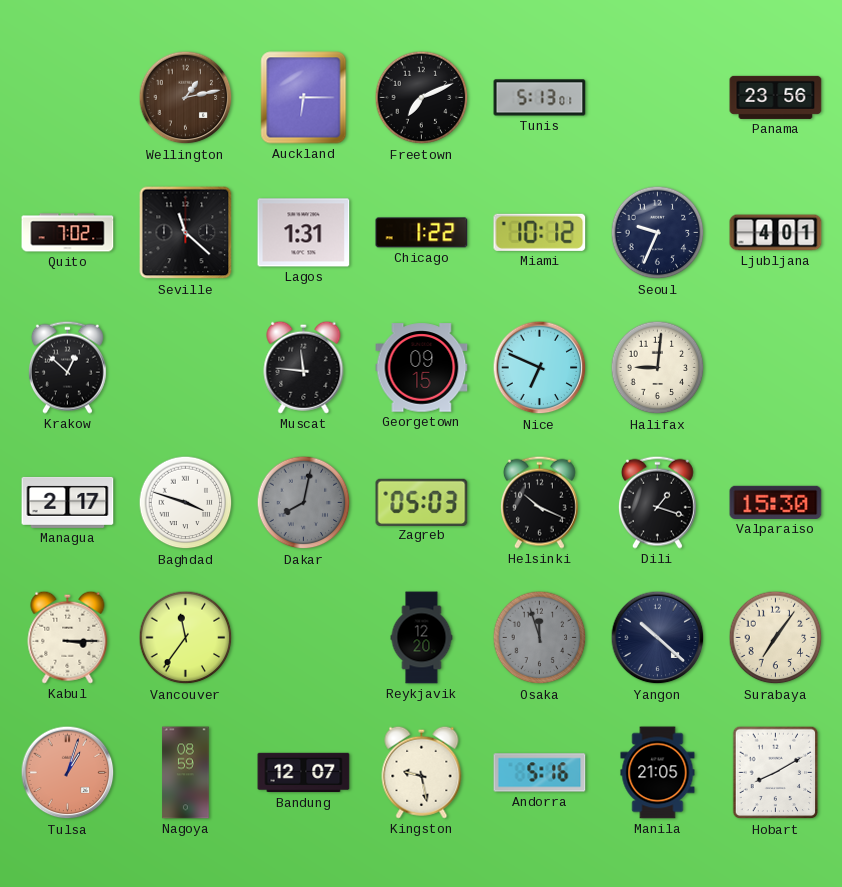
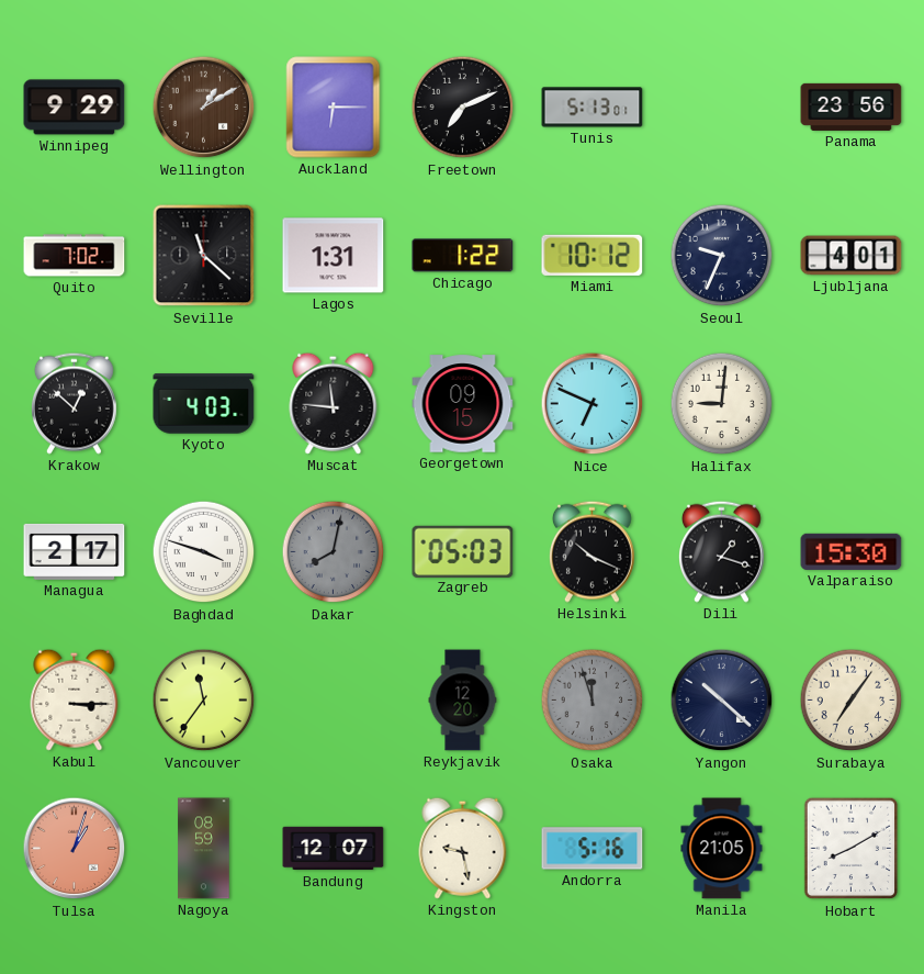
Winnipeg: none -> 9:29
Wellington: 1:13 -> 1:10
Kyoto: none -> 4:03
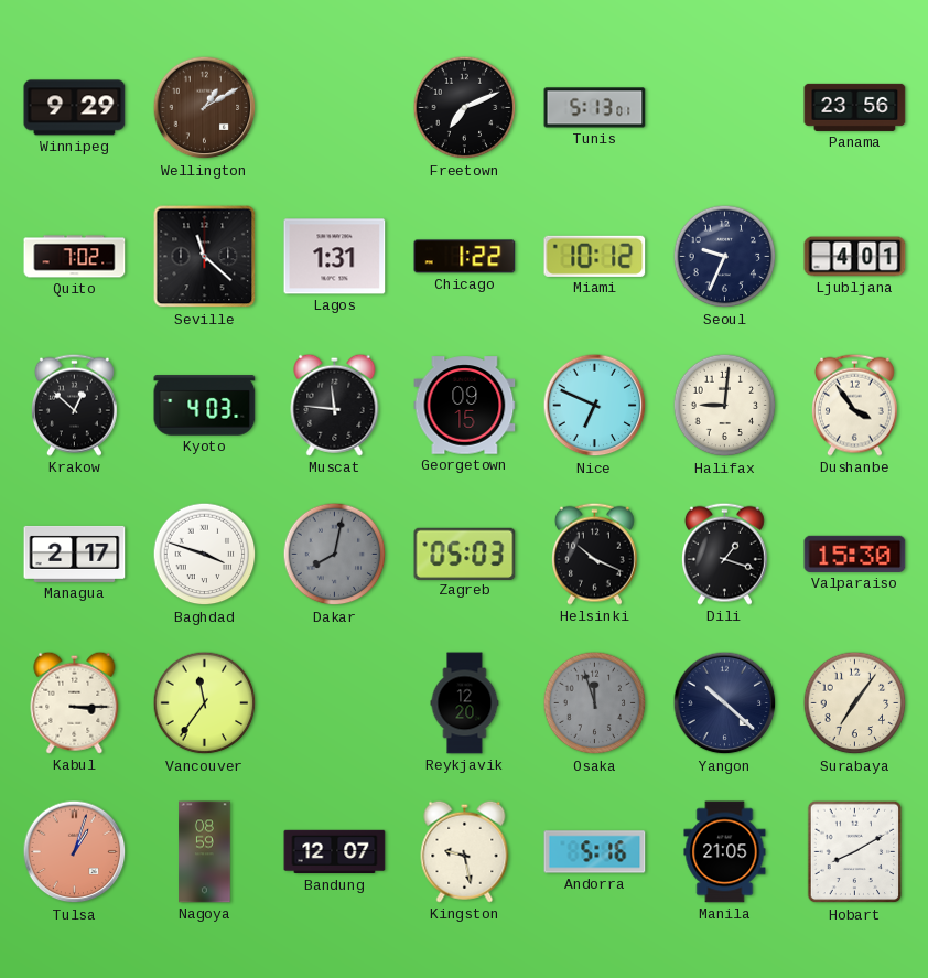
Auckland: 6:15 -> none
Dushanbe: none -> 3:54
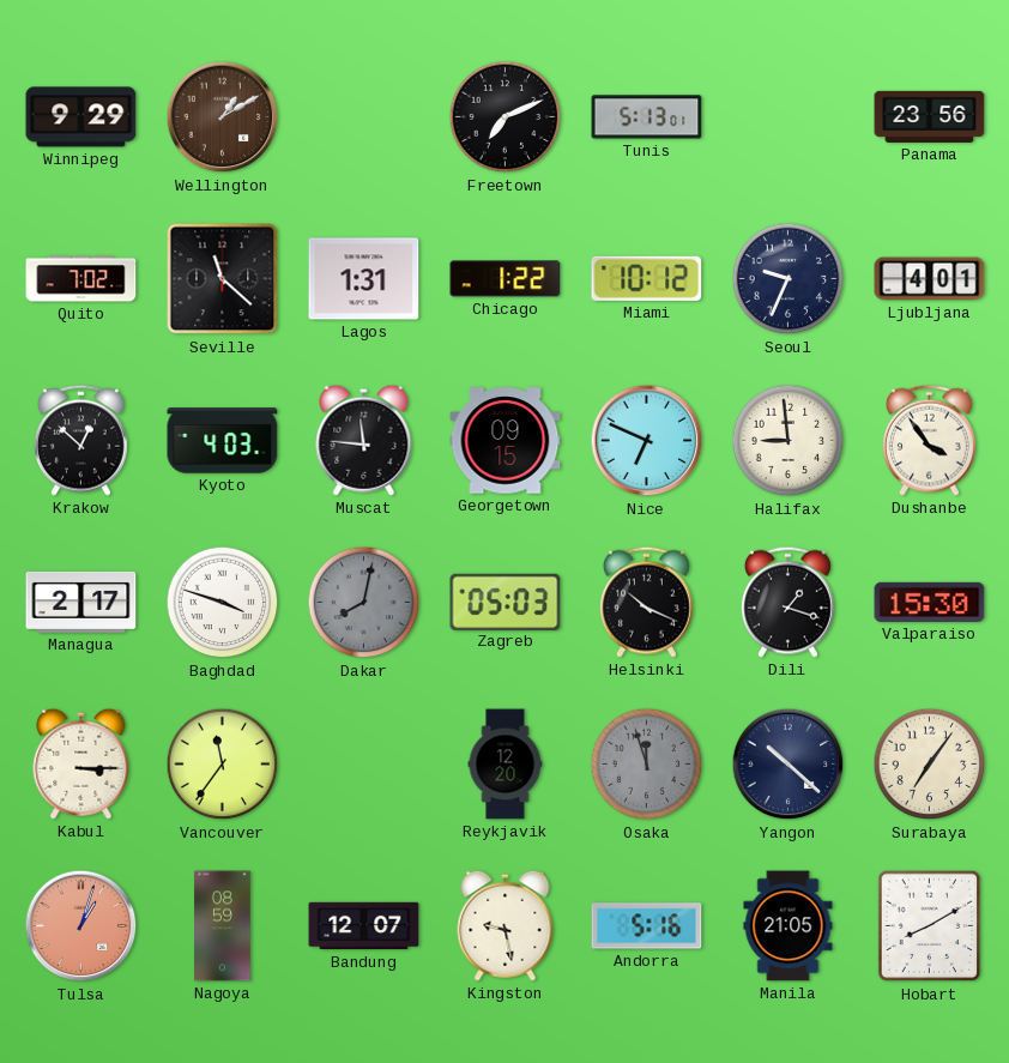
Halifax: 9:01 -> 8:59
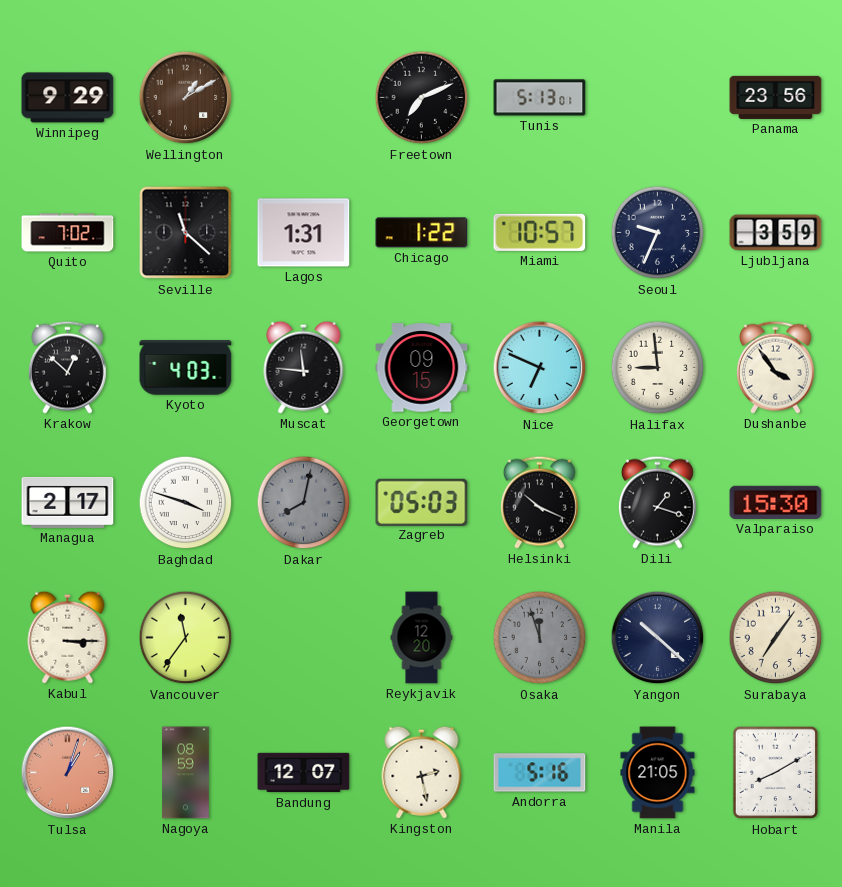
Miami: 10:12 -> 10:57
Ljubljana: 4:01 -> 3:59
Kingston: 9:28 -> 2:28
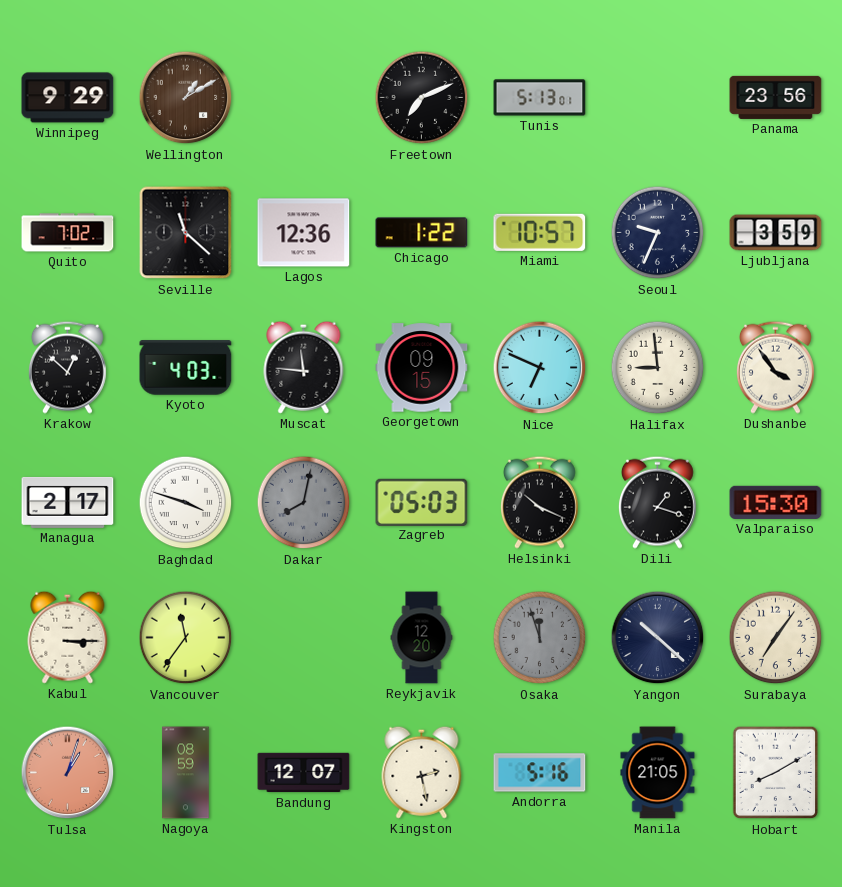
Lagos: 1:31 -> 12:36
